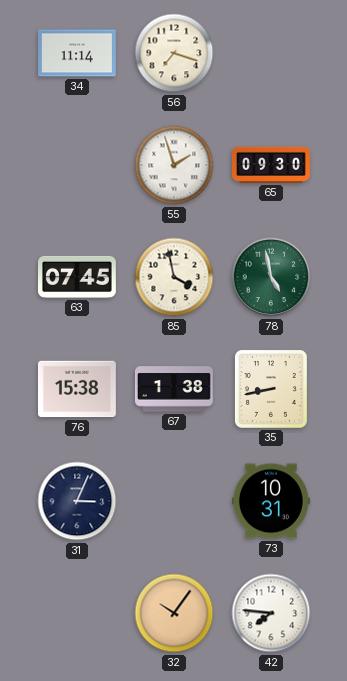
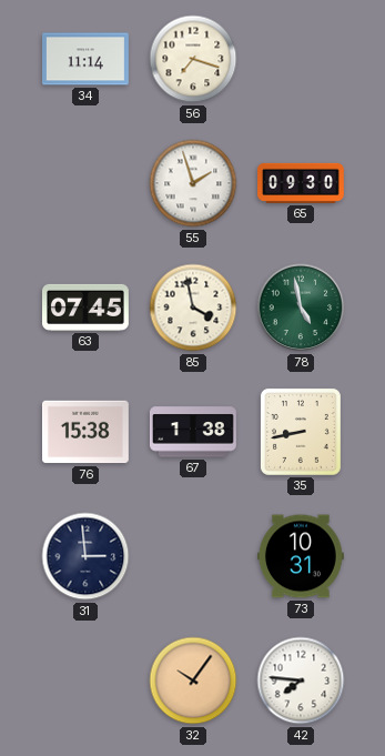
31: 3:04 -> 2:59
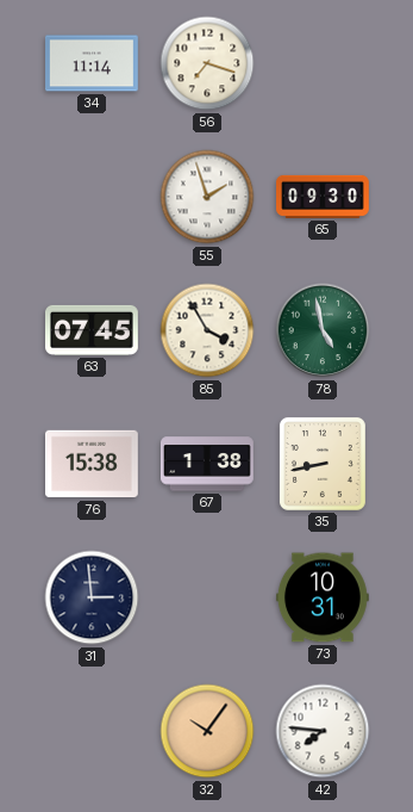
85: 3:58 -> 3:55
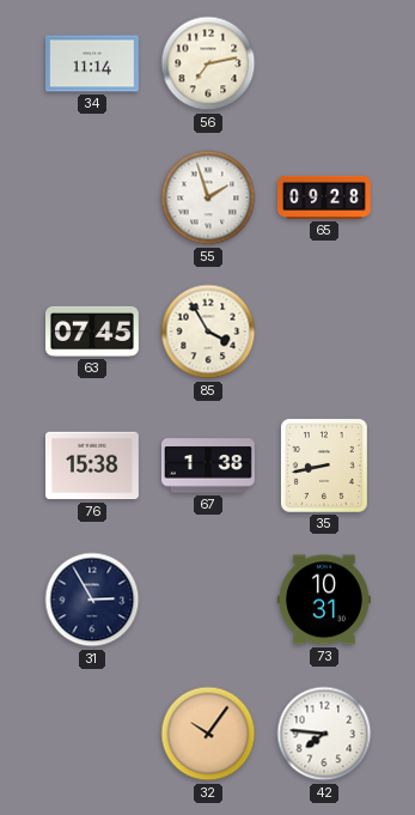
56: 7:18 -> 7:13
65: 09:30 -> 09:28
78: 4:58 -> none
31: 2:59 -> 2:55
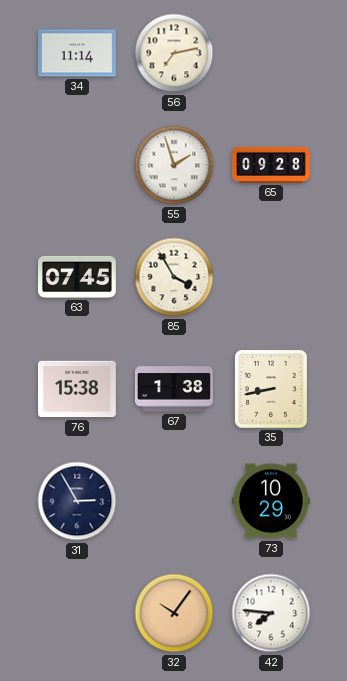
73: 10:31 -> 10:29
